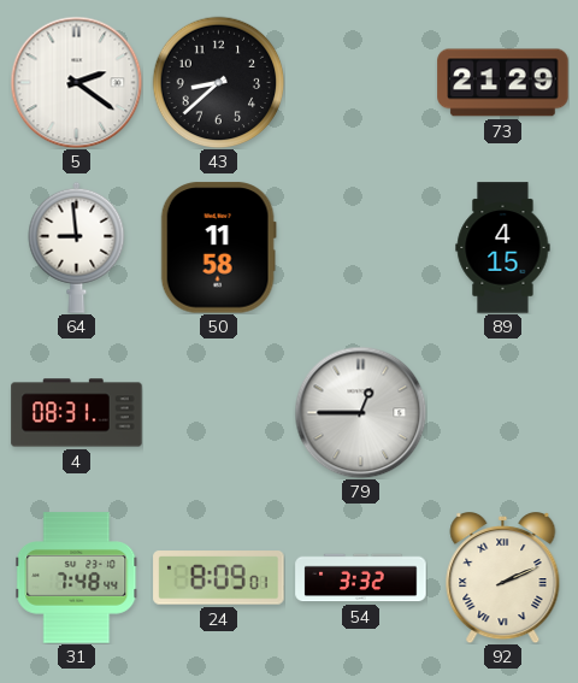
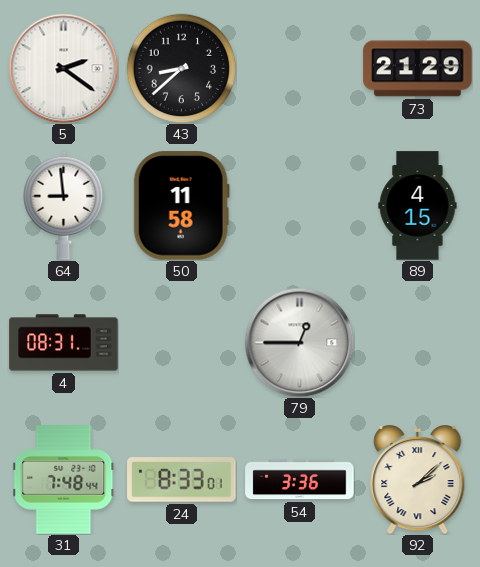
24: 8:09 -> 8:33
54: 3:32 -> 3:36
92: 2:11 -> 2:08
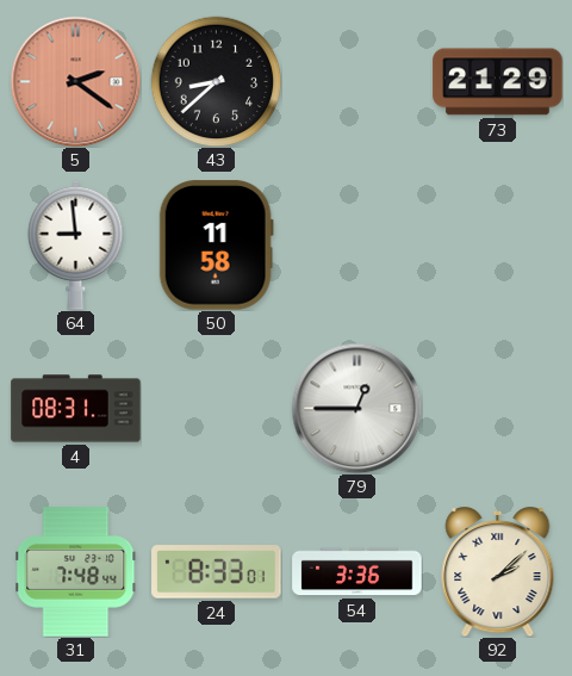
5 dial: white -> salmon
89: 4:15 -> none
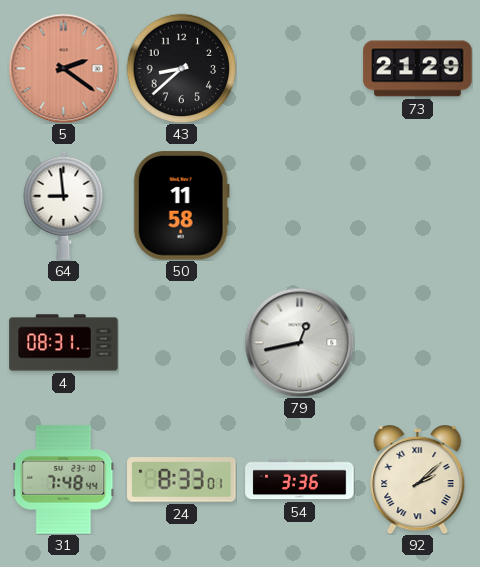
79: 12:45 -> 12:43
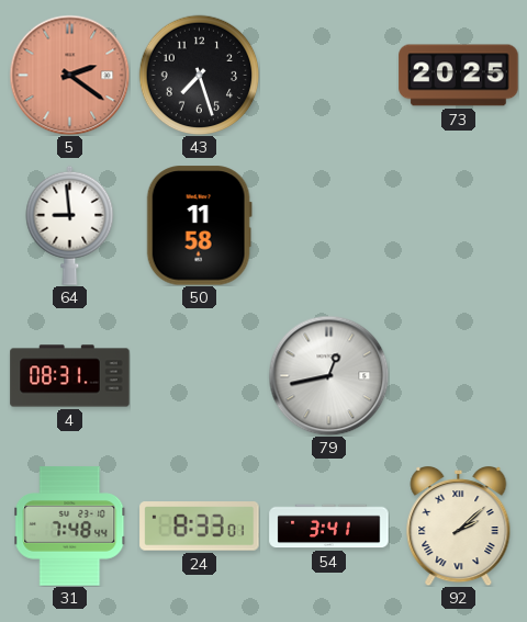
43: 8:38 -> 7:27
73: 21:29 -> 20:25
54: 3:36 -> 3:41
